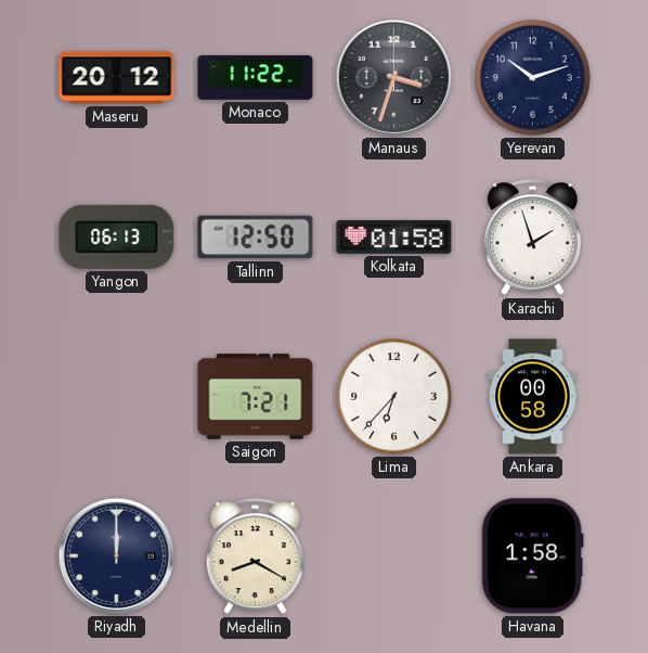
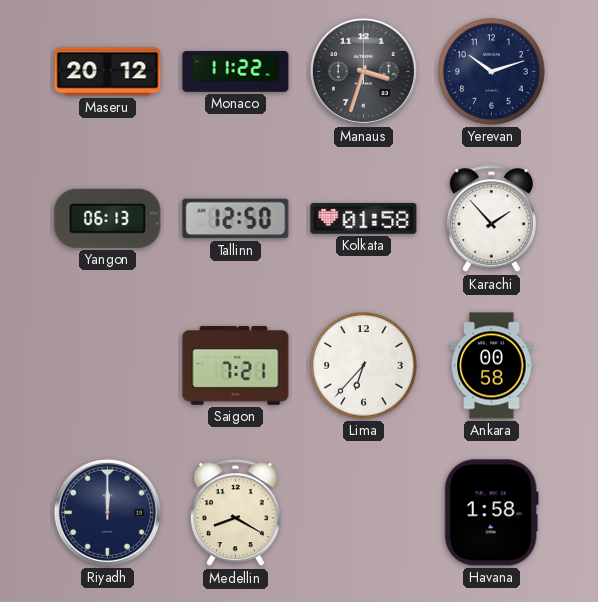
Karachi: 1:57 -> 1:53
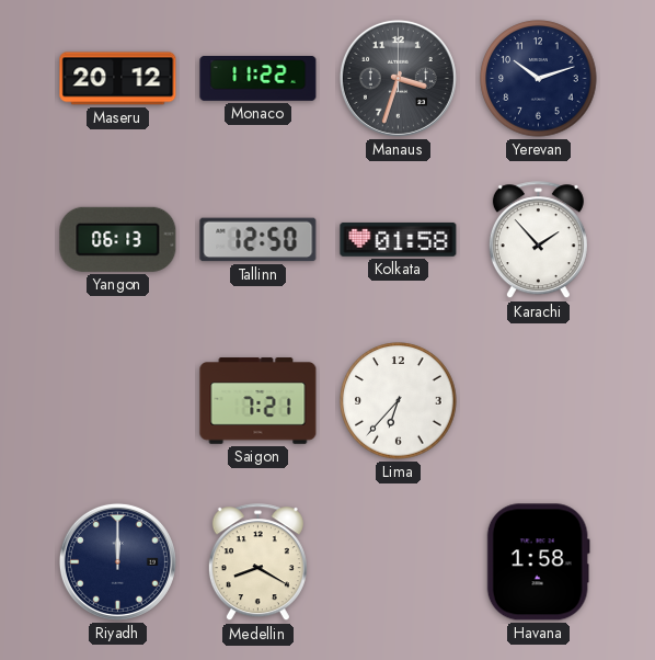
Ankara: 00:58 -> none
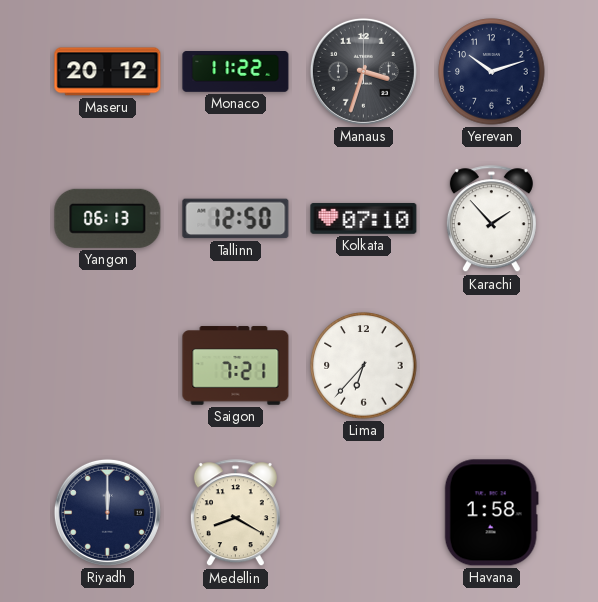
Kolkata: 01:58 -> 07:10
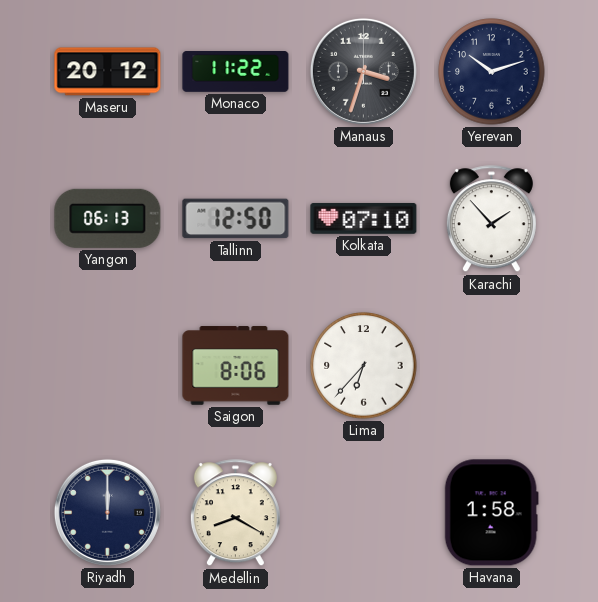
Saigon: 7:21 -> 8:06
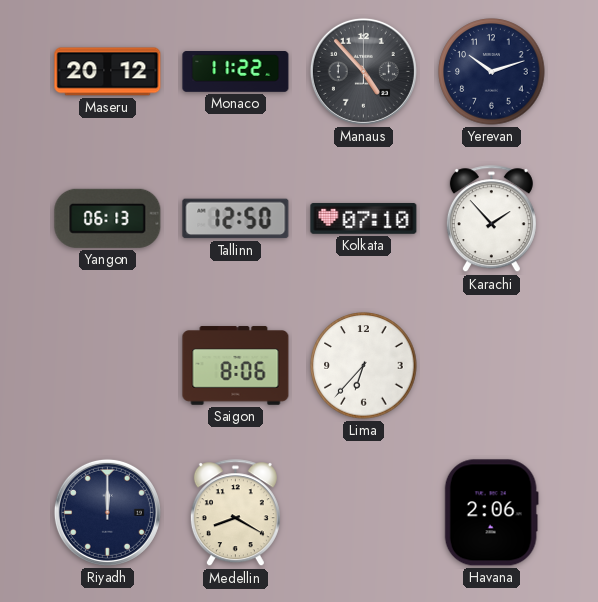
Manaus: 3:33 -> 4:53
Havana: 1:58 -> 2:06
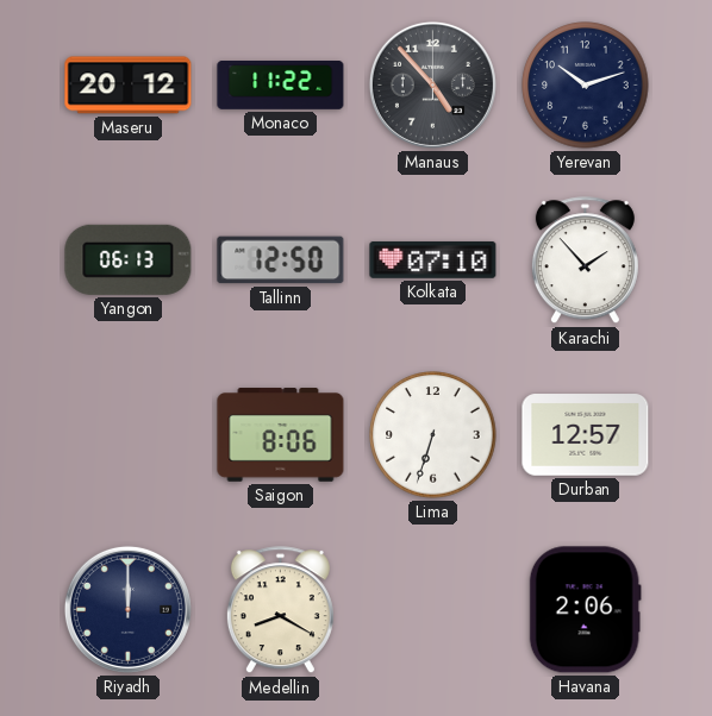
Lima: 6:37 -> 6:33
Durban: none -> 12:57
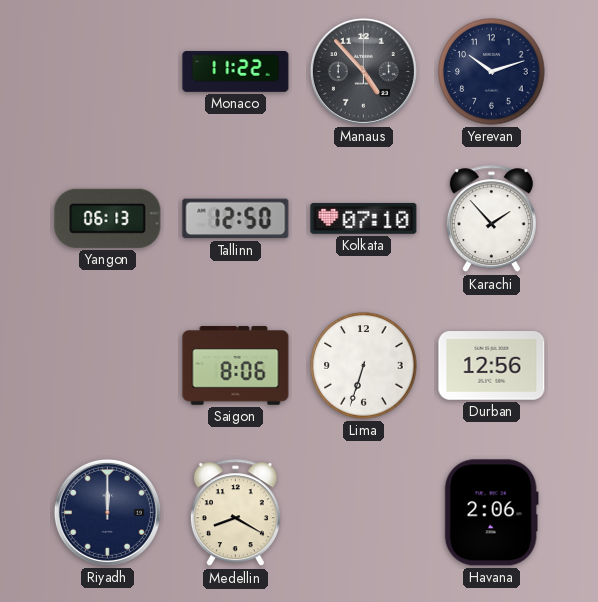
Maseru: 20:12 -> none
Durban: 12:57 -> 12:56
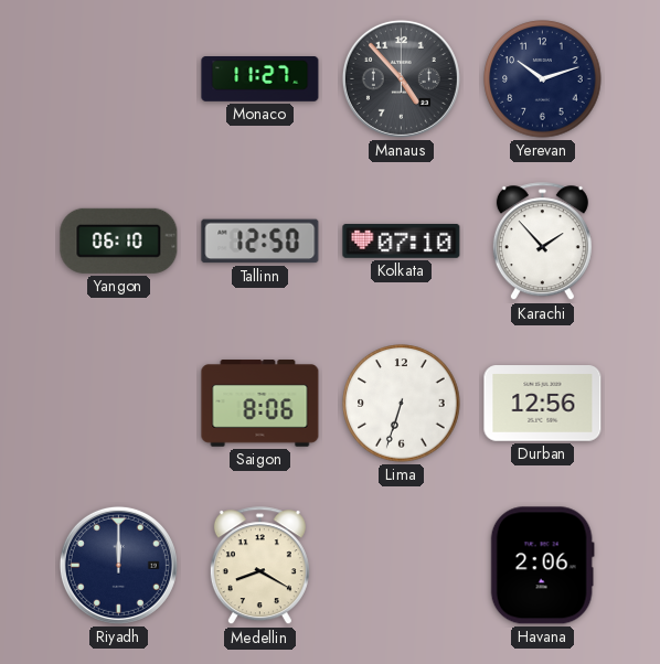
Monaco: 11:22 -> 11:27
Yangon: 06:13 -> 06:10
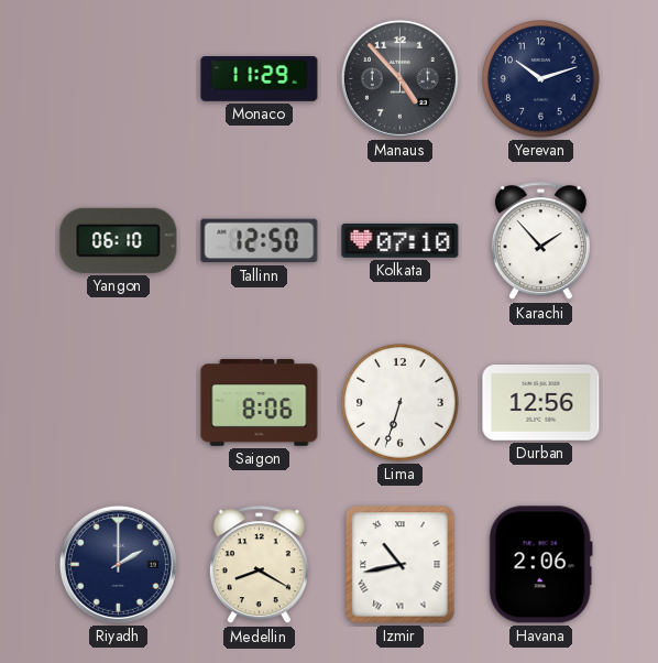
Monaco: 11:27 -> 11:29
Riyadh: 12:00 -> 2:00
Izmir: none -> 10:43
